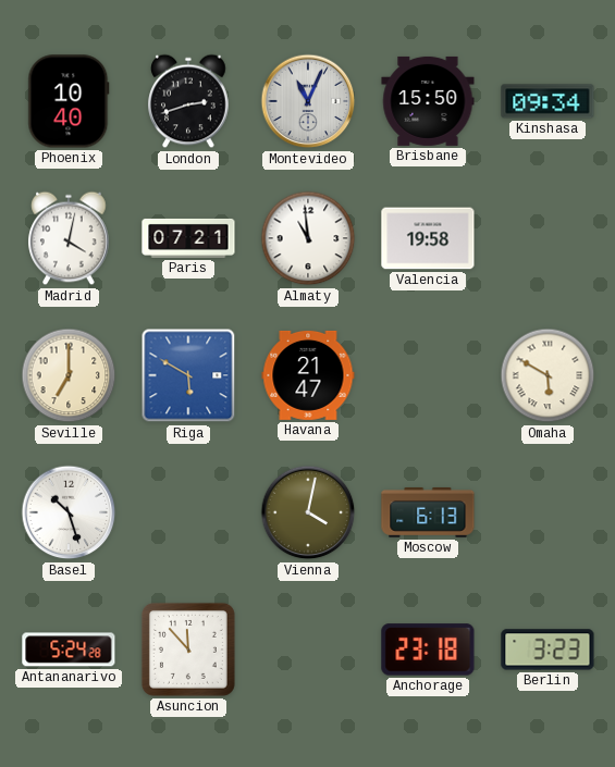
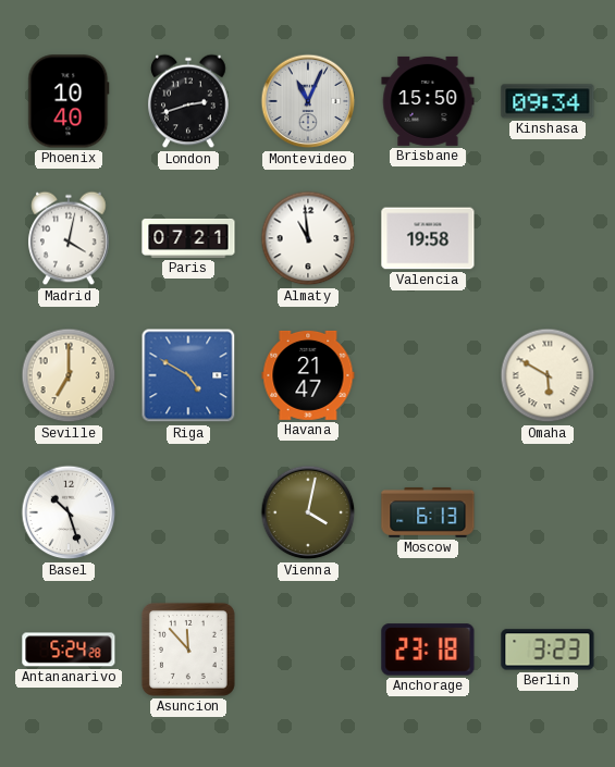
Riga: 5:50 -> 4:50
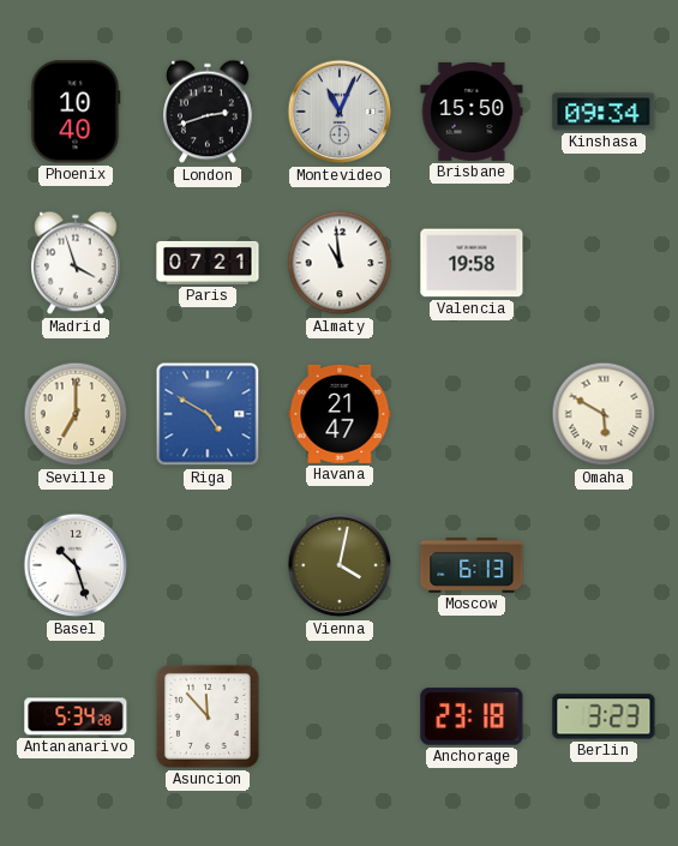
Madrid: 4:02 -> 3:57
Antananarivo: 5:24 -> 5:34
